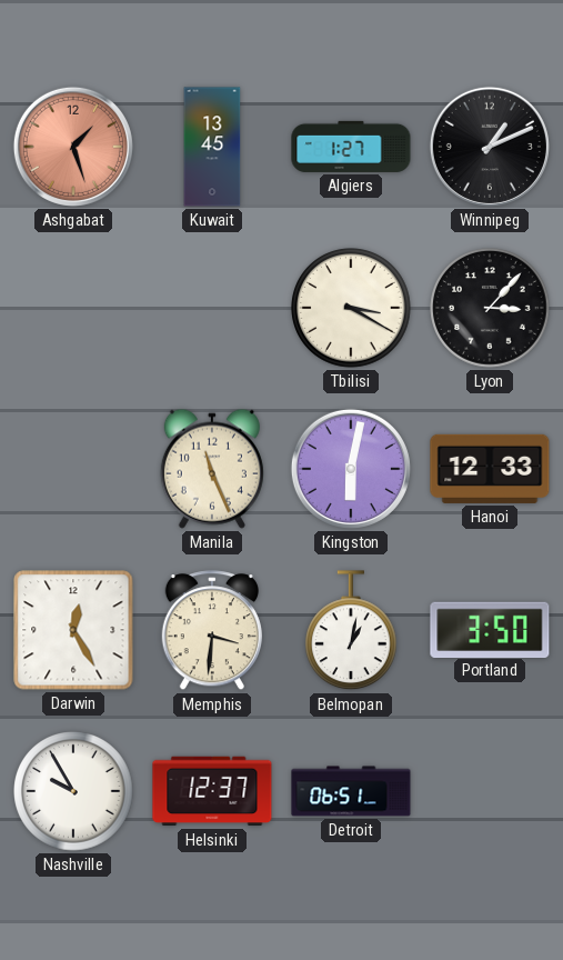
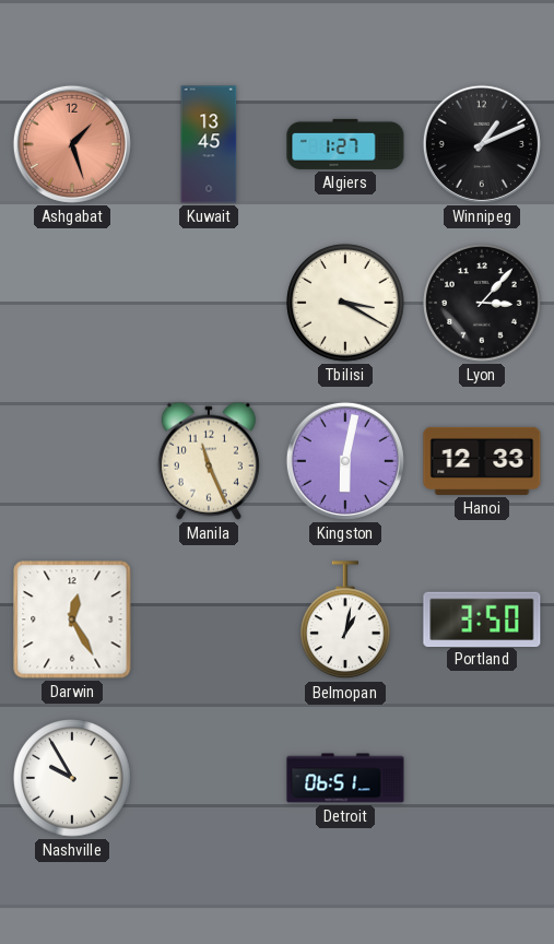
Memphis: 3:31 -> none
Helsinki: 12:37 -> none
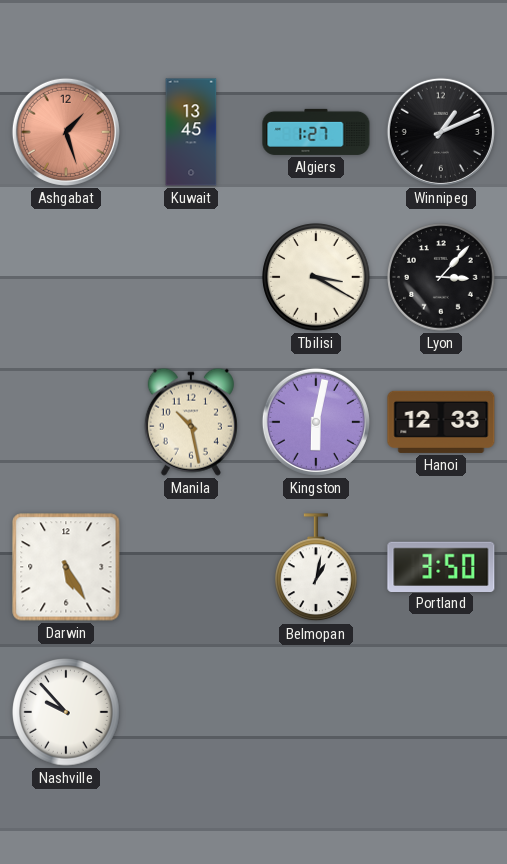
Manila: 11:26 -> 10:28
Darwin: 12:25 -> 5:25
Nashville: 9:55 -> 9:53
Detroit: 06:51 -> none
